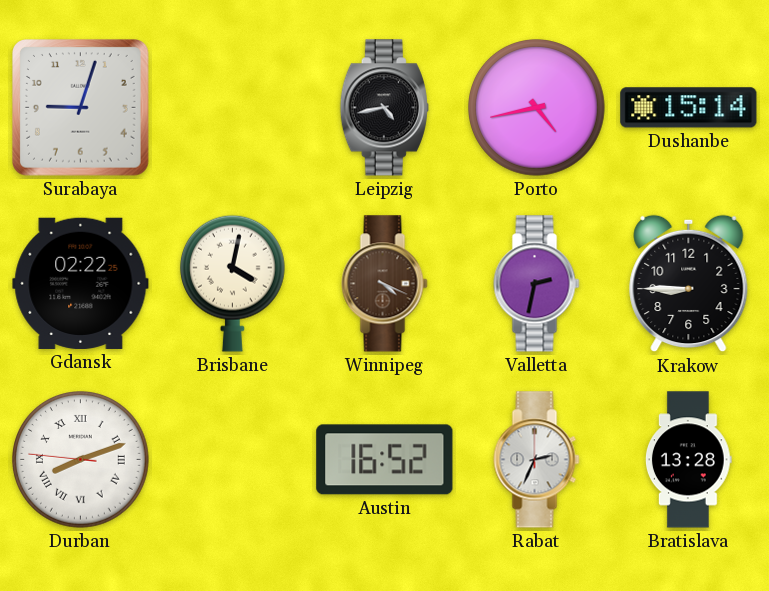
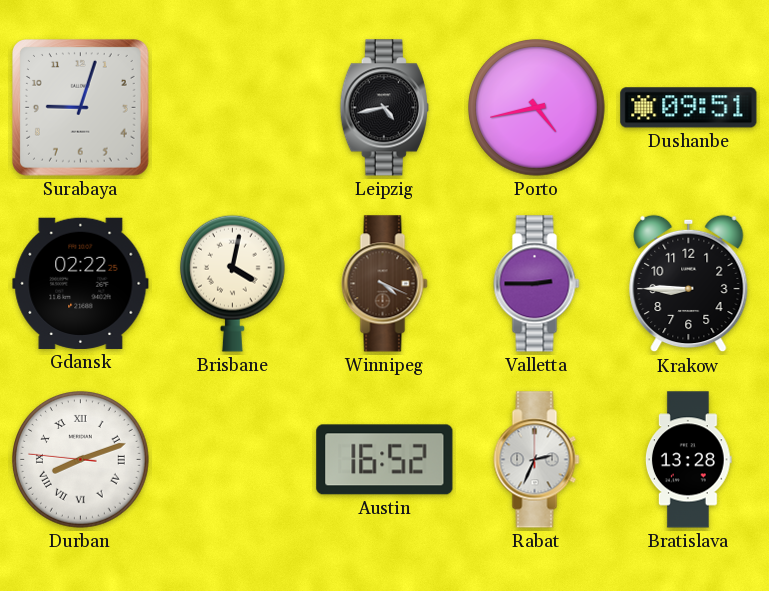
Dushanbe: 15:14 -> 09:51
Valletta: 2:32 -> 2:45
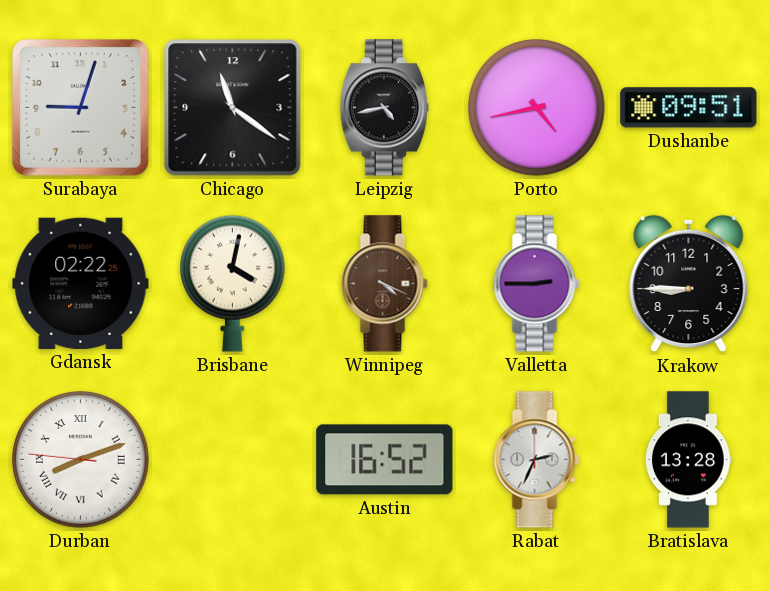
Chicago: none -> 11:21
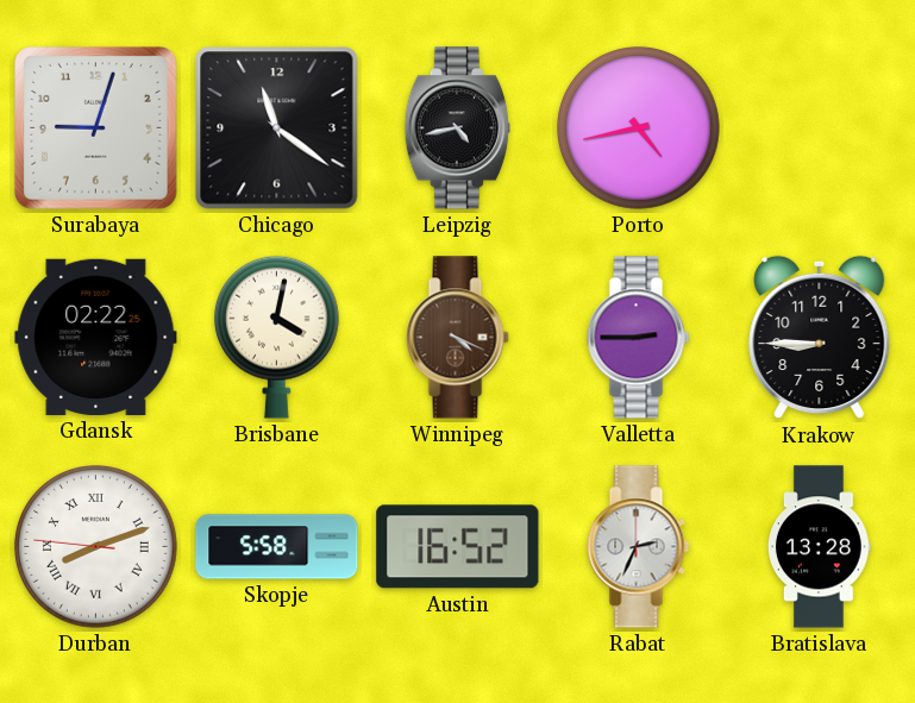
Dushanbe: 09:51 -> none
Skopje: none -> 5:58
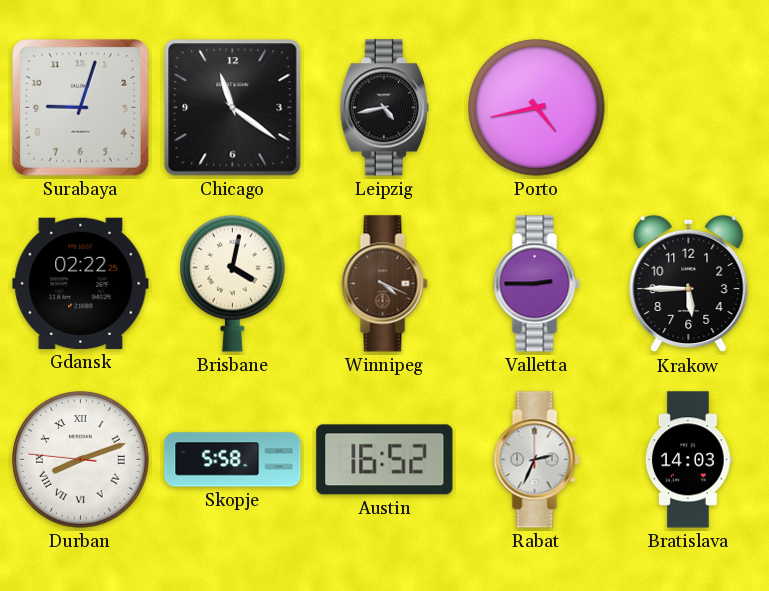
Krakow: 8:45 -> 5:45
Bratislava: 13:28 -> 14:03
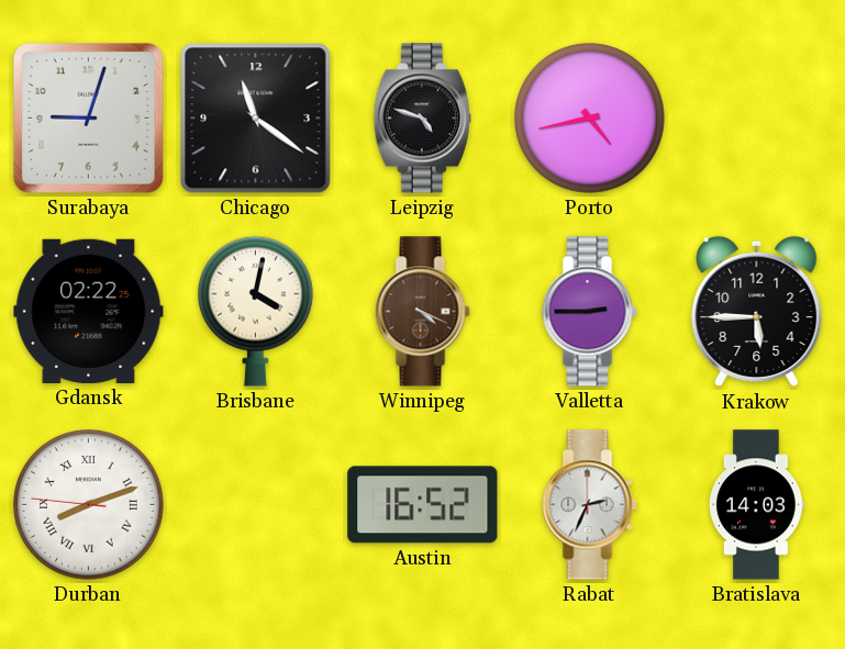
Leipzig: 4:43 -> 4:48
Skopje: 5:58 -> none
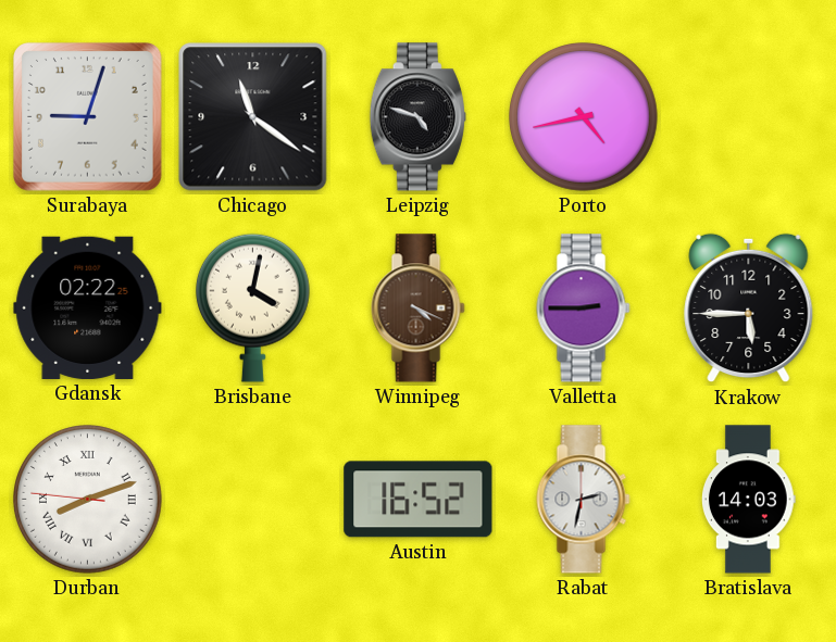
Rabat: 2:34 -> 2:32
